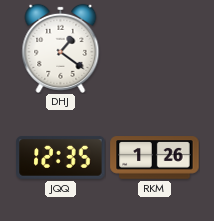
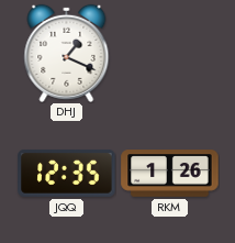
DHJ: 1:21 -> 1:19
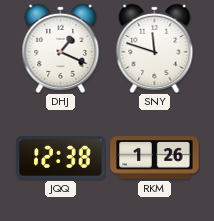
SNY: none -> 11:48
JQQ: 12:35 -> 12:38
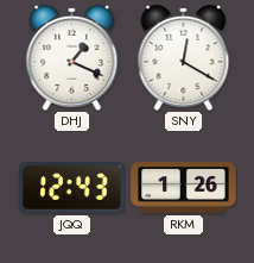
SNY: 11:48 -> 12:20
JQQ: 12:38 -> 12:43
